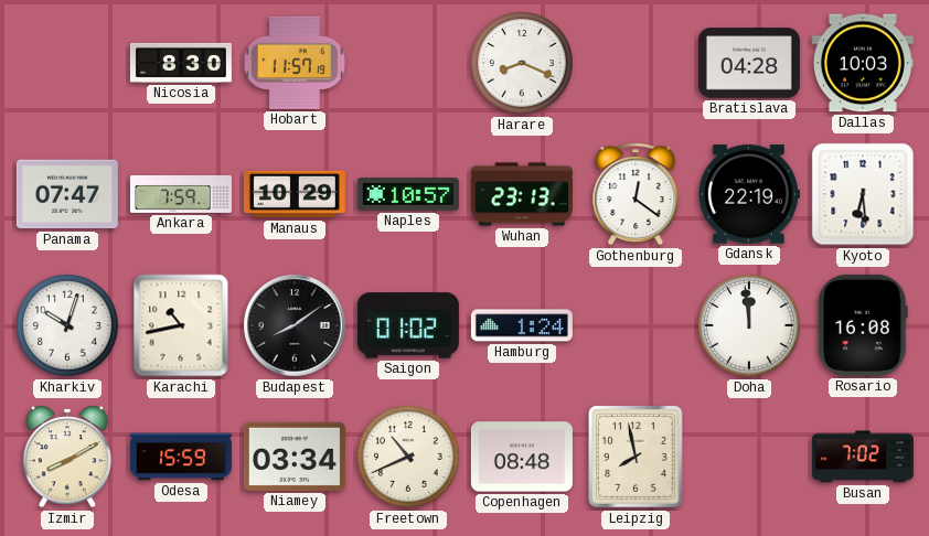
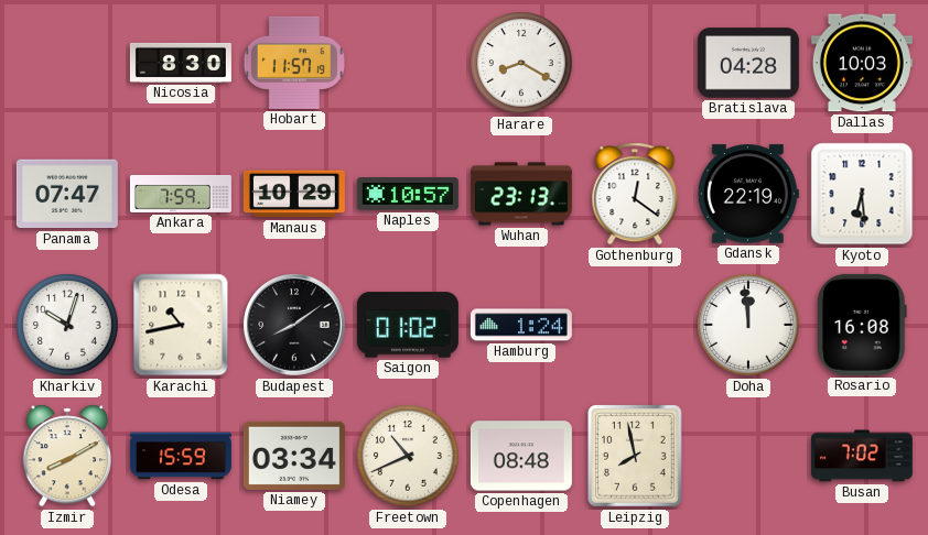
Harare: 8:19 -> 8:20
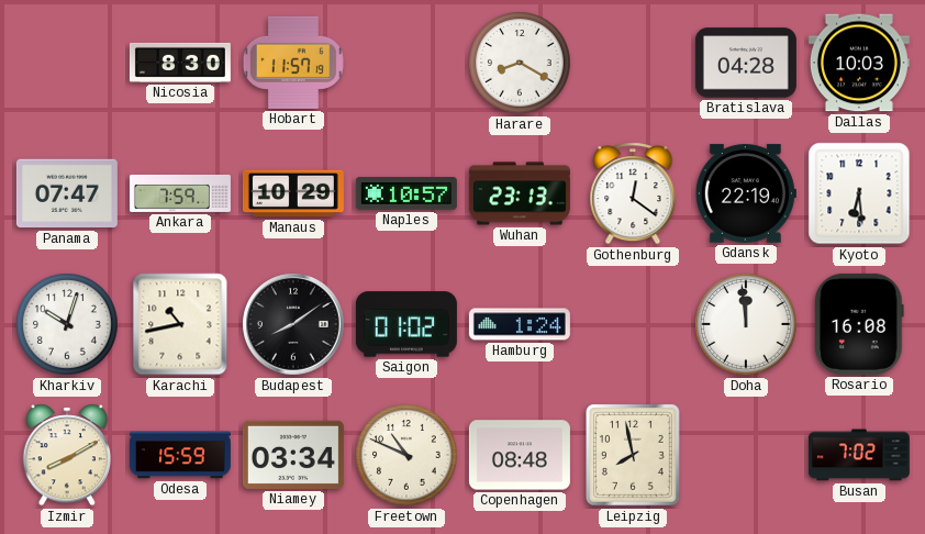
Freetown: 10:41 -> 10:49
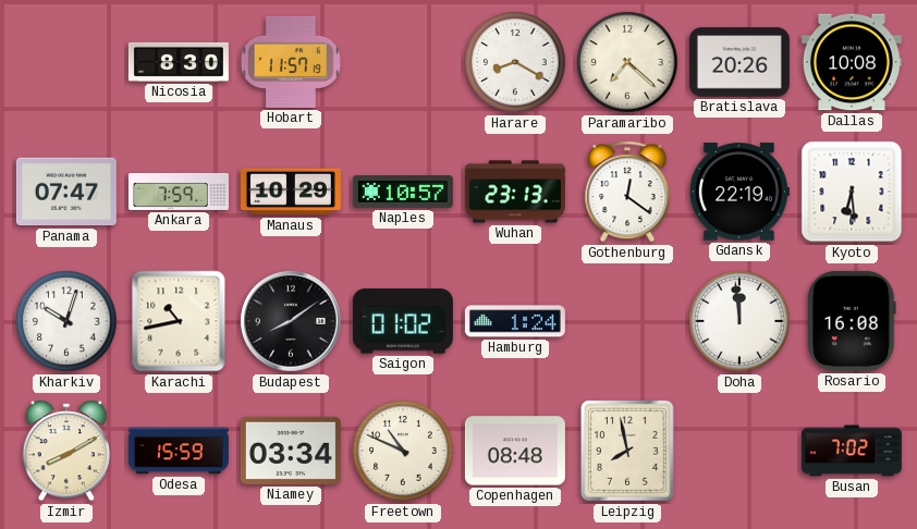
Paramaribo: none -> 7:22
Bratislava: 04:28 -> 20:26
Dallas: 10:03 -> 10:08
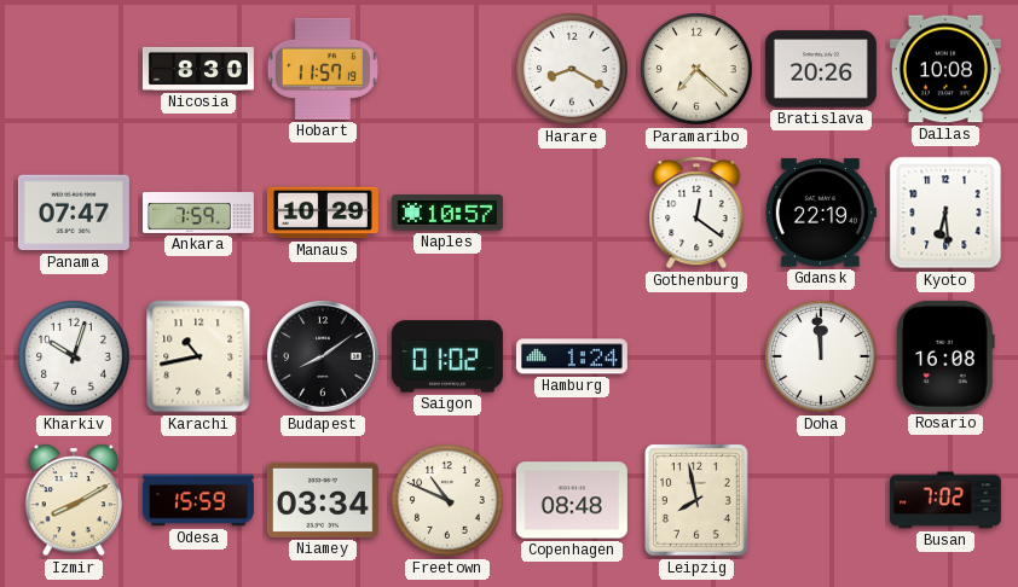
Wuhan: 23:13 -> none
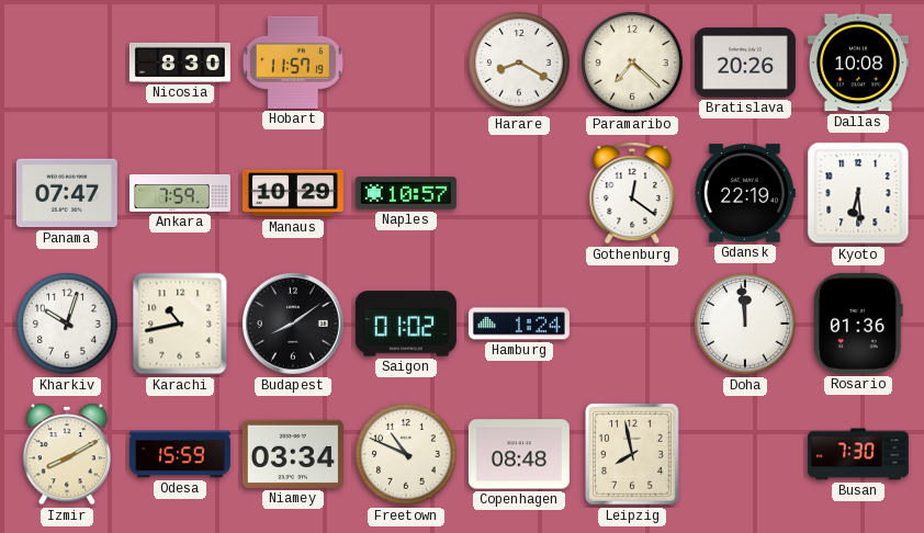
Rosario: 16:08 -> 01:36
Busan: 7:02 -> 7:30
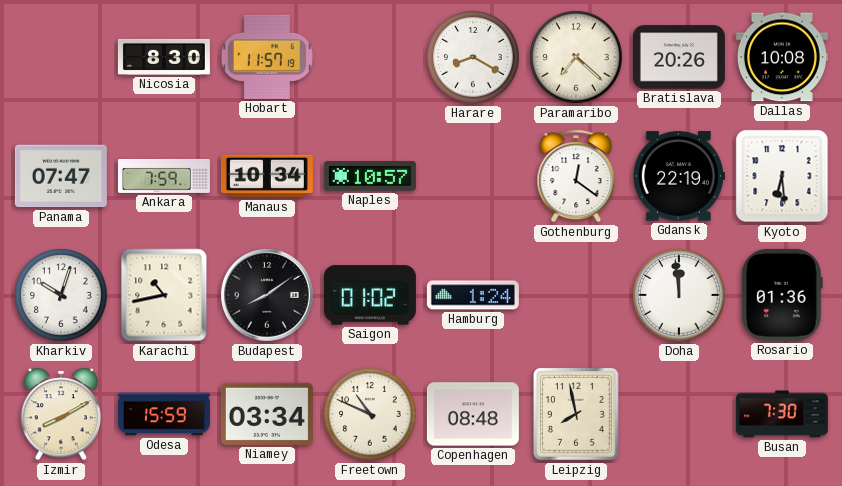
Manaus: 10:29 -> 10:34
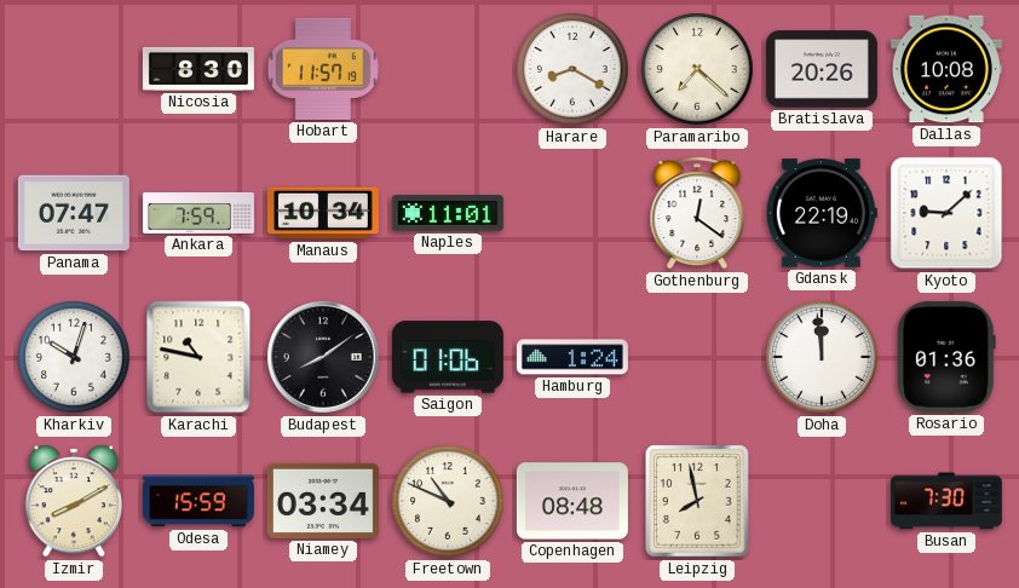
Naples: 10:57 -> 11:01
Kyoto: 6:29 -> 9:08
Karachi: 10:43 -> 10:47
Saigon: 01:02 -> 01:06
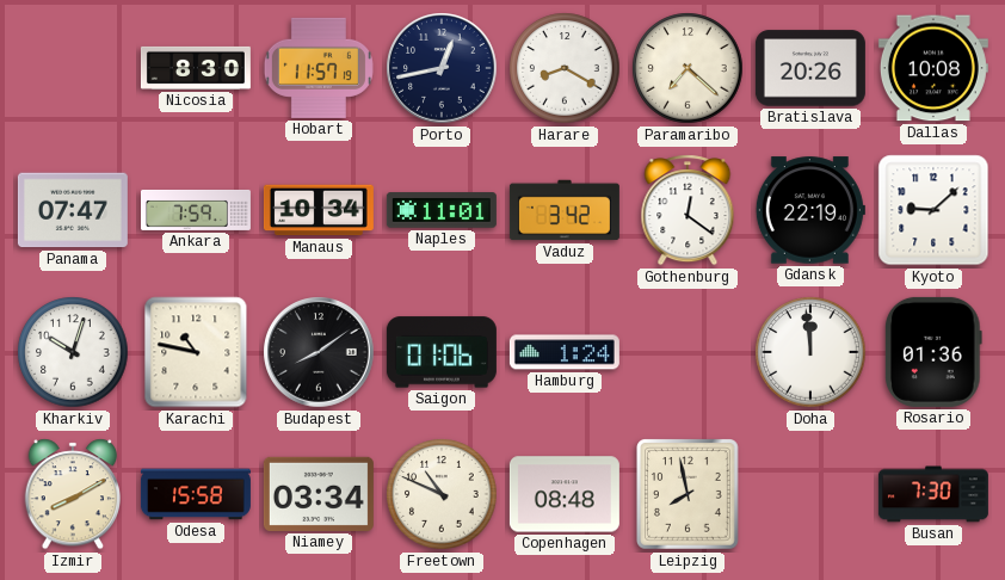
Porto: none -> 12:43
Vaduz: none -> 3:42
Odesa: 15:59 -> 15:58
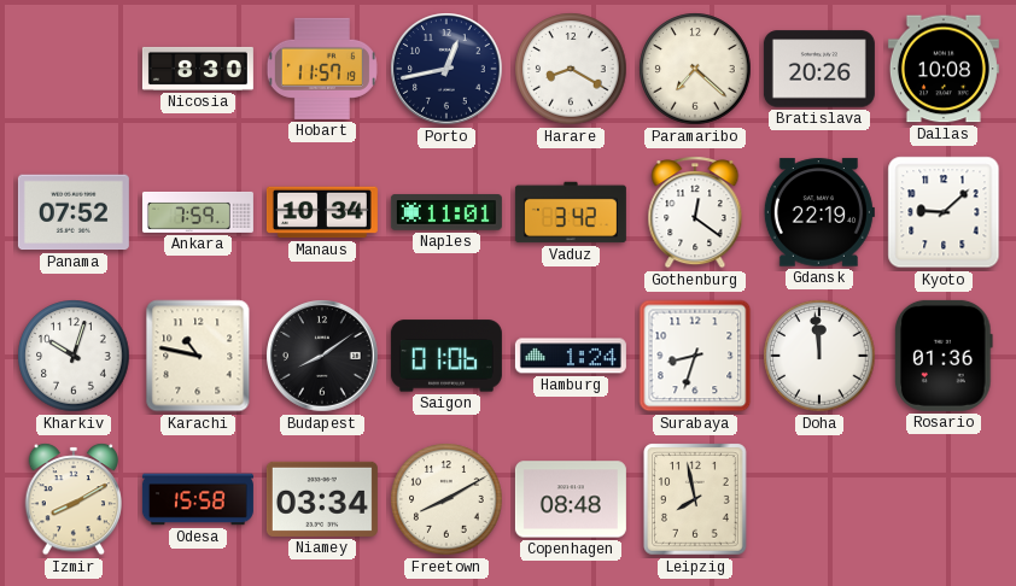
Panama: 07:47 -> 07:52
Surabaya: none -> 8:33
Freetown: 10:49 -> 8:10
Busan: 7:30 -> none
